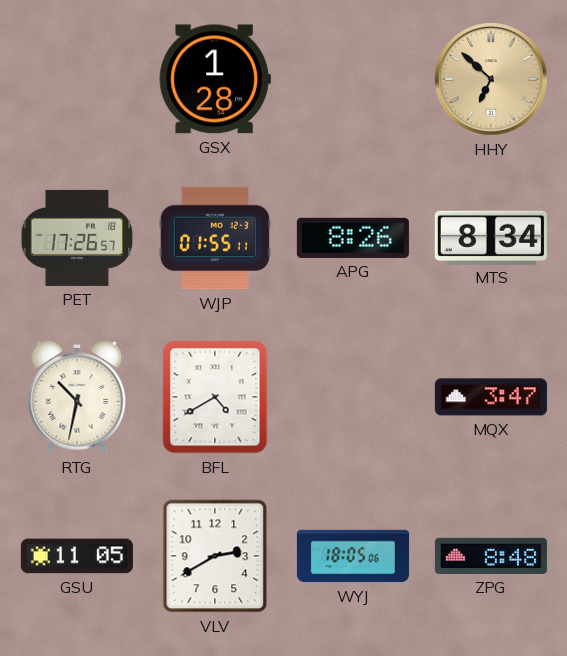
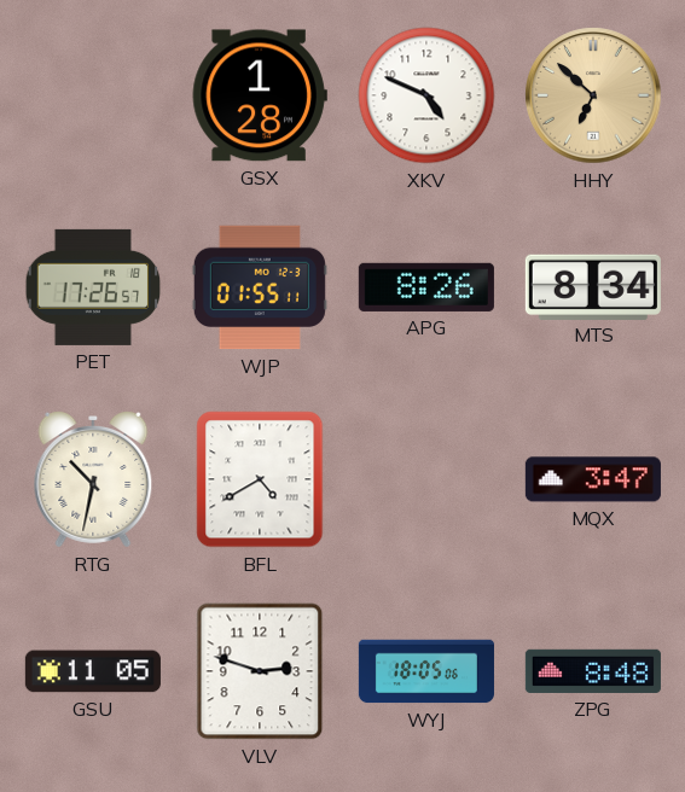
XKV: none -> 4:49
VLV: 2:40 -> 2:48
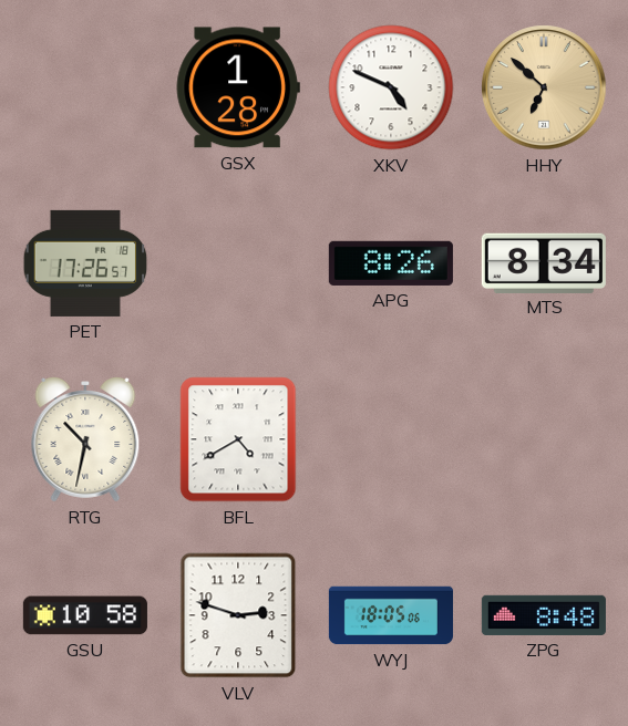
WJP: 01:55 -> none
MQX: 3:47 -> none
GSU: 11:05 -> 10:58
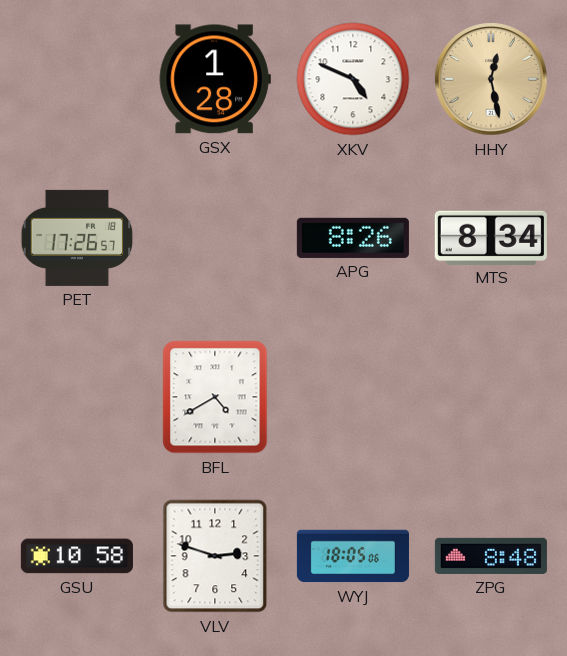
HHY: 6:52 -> 12:28
RTG: 10:32 -> none
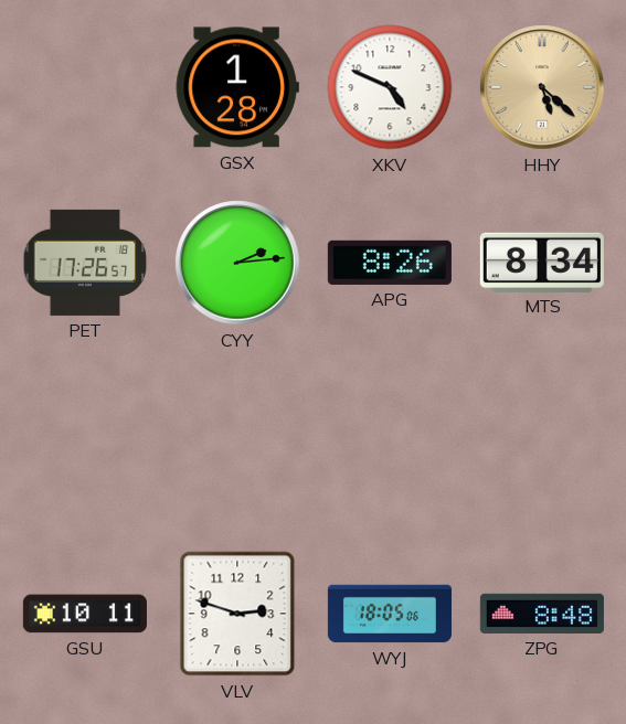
HHY: 12:28 -> 5:22
CYY: none -> 2:14
BFL: 4:40 -> none
GSU: 10:58 -> 10:11
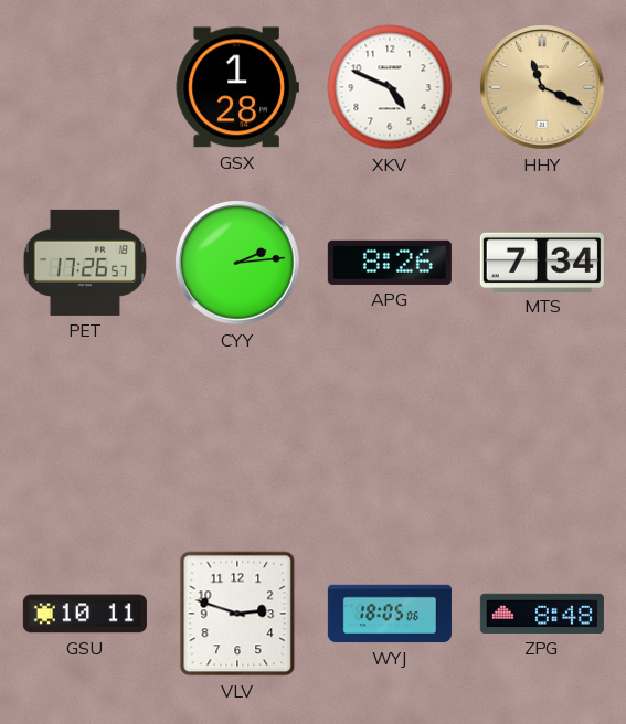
HHY: 5:22 -> 11:19
MTS: 8:34 -> 7:34
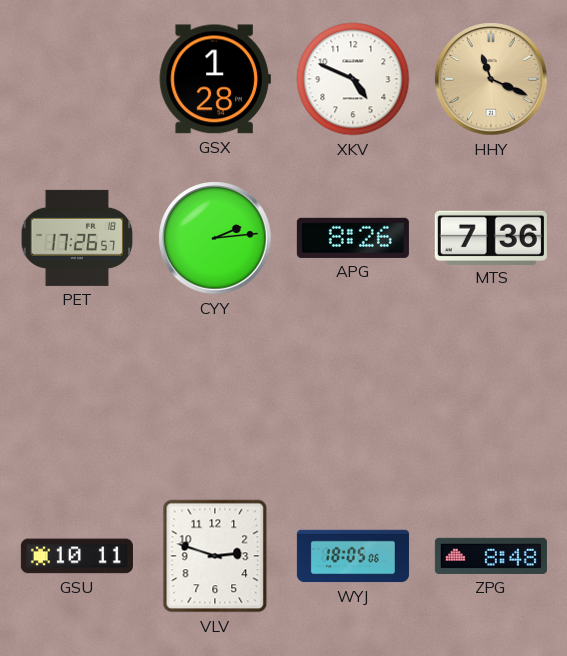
MTS: 7:34 -> 7:36
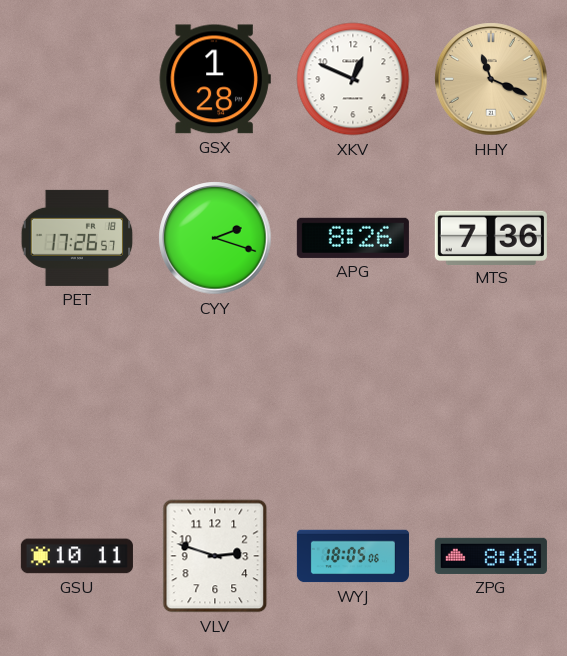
XKV: 4:49 -> 12:49
CYY: 2:14 -> 2:18
